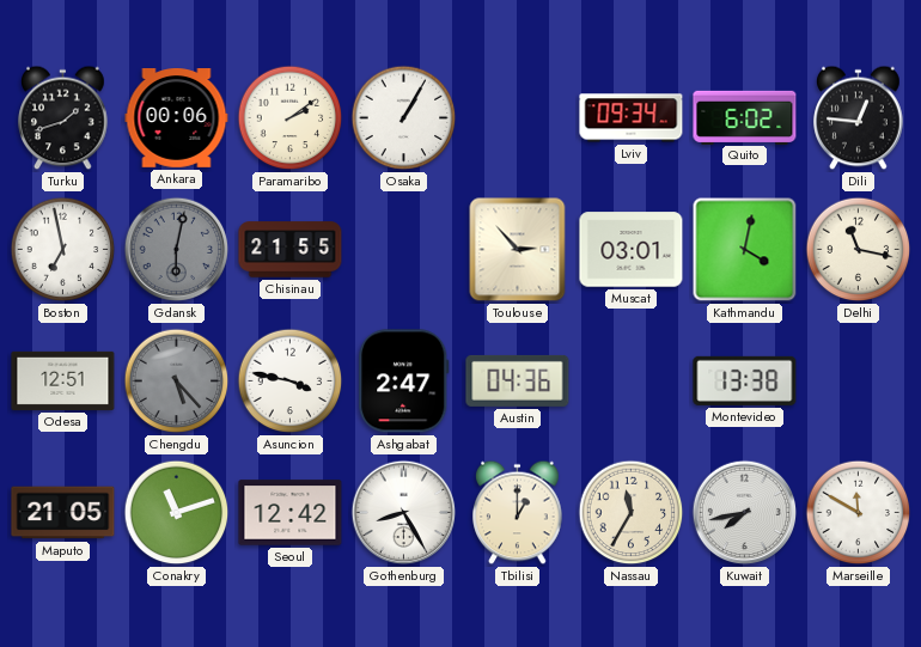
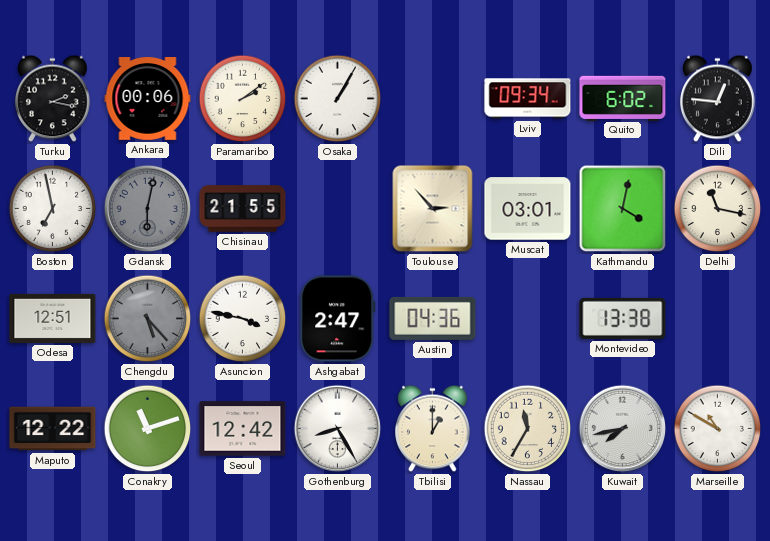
Turku: 1:42 -> 2:17
Maputo: 21:05 -> 12:22
Marseille: 11:50 -> 10:50
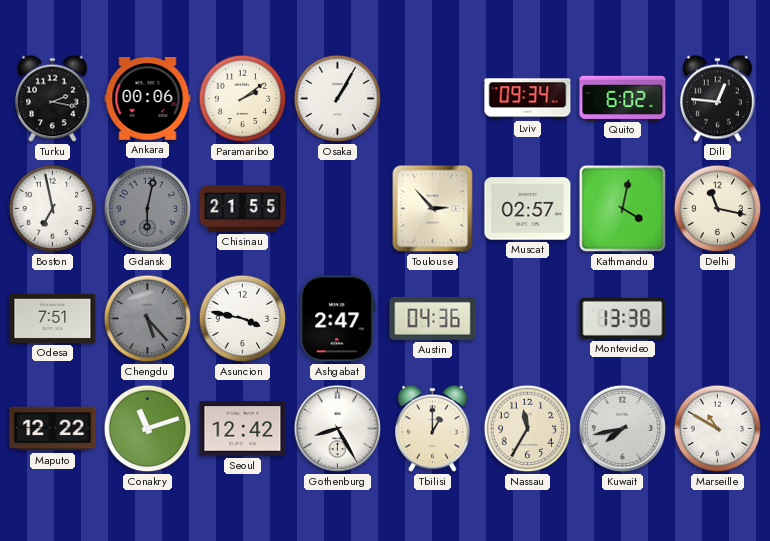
Muscat: 03:01 -> 02:57
Odesa: 12:51 -> 7:51
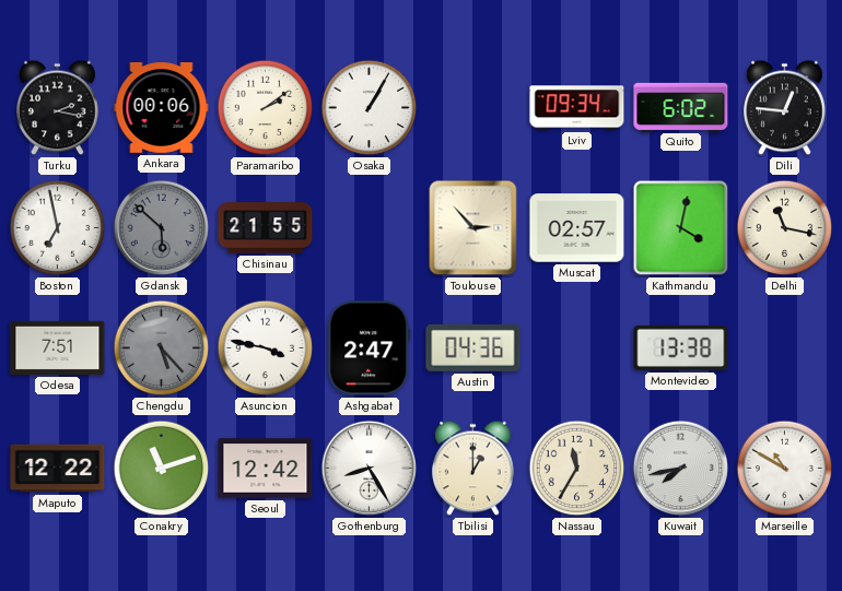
Gdansk: 6:02 -> 5:52
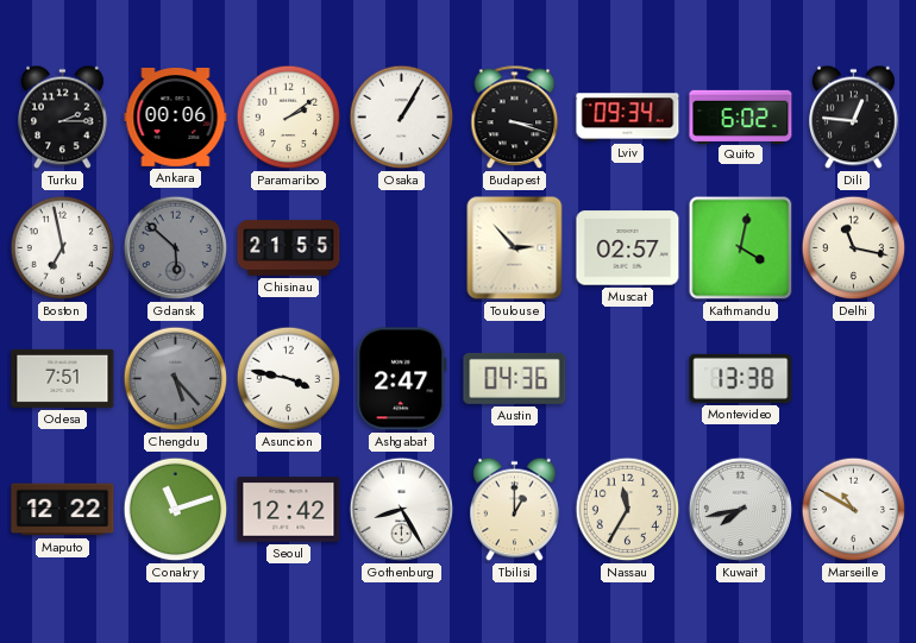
Turku: 2:17 -> 2:15
Budapest: none -> 3:18
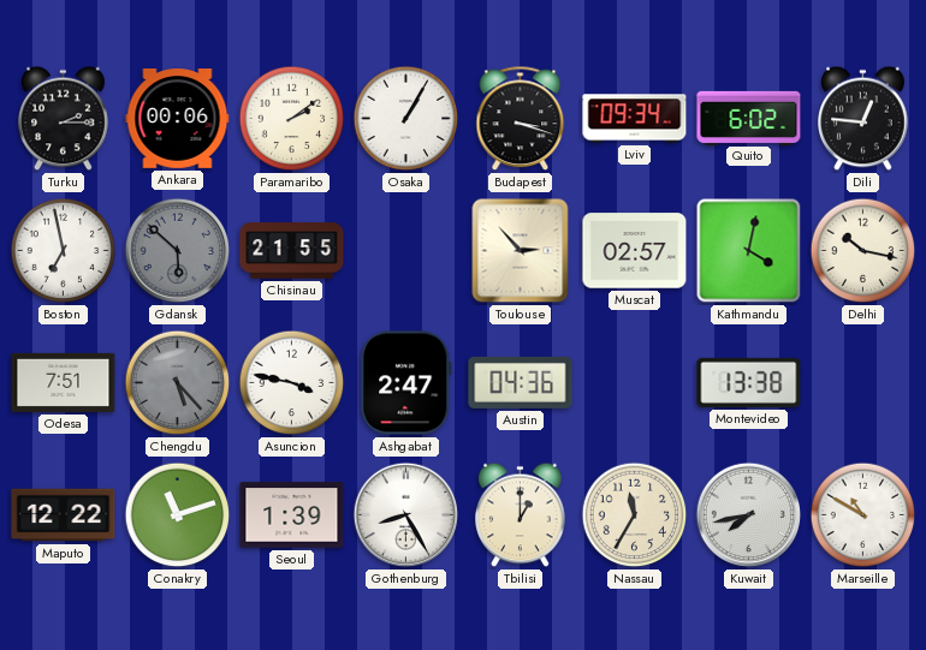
Delhi: 11:17 -> 10:17
Seoul: 12:42 -> 1:39
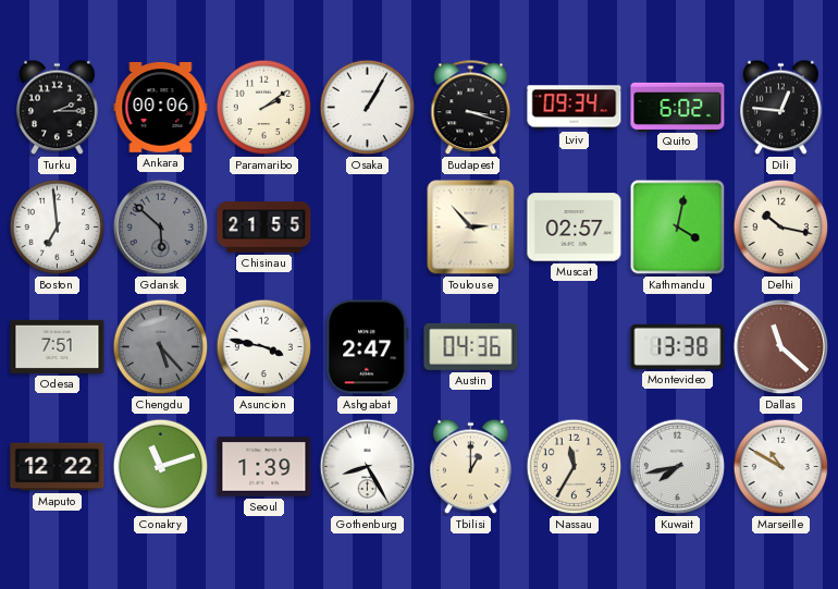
Boston: 6:58 -> 6:59
Dallas: none -> 11:22
